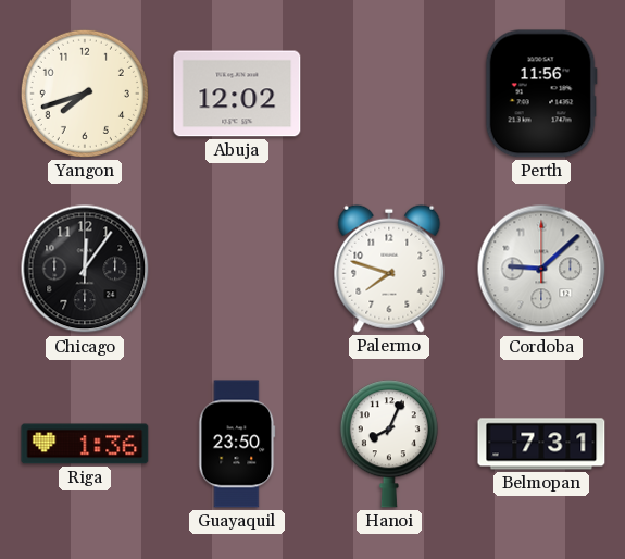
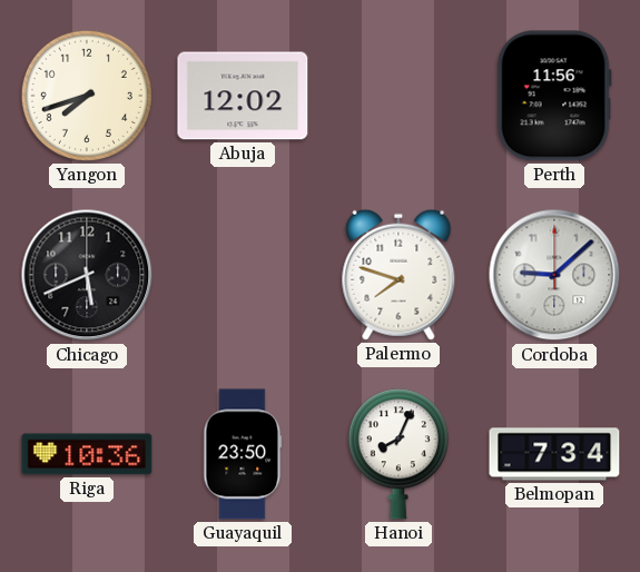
Chicago: 12:06 -> 5:41
Riga: 1:36 -> 10:36
Belmopan: 7:31 -> 7:34
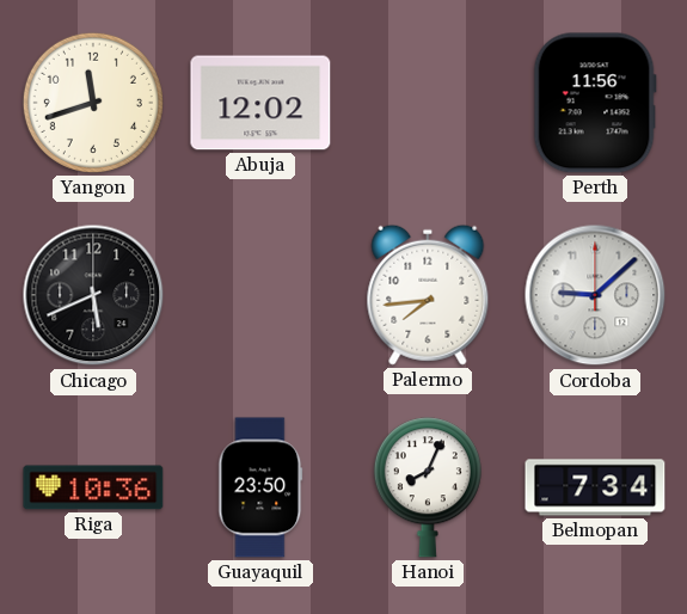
Yangon: 7:42 -> 11:42
Palermo: 7:48 -> 7:44
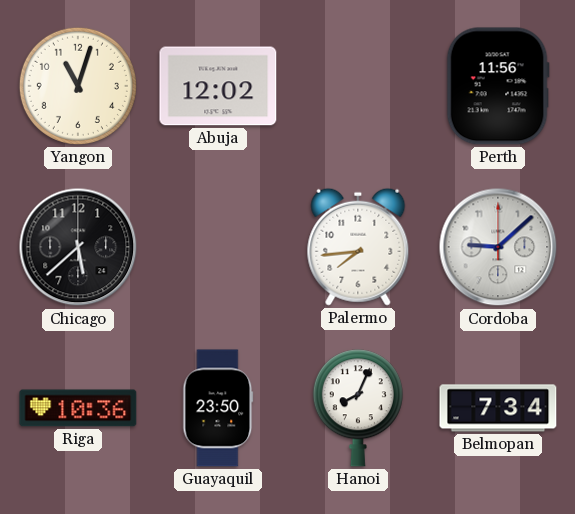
Yangon: 11:42 -> 11:03
Chicago: 5:41 -> 5:38
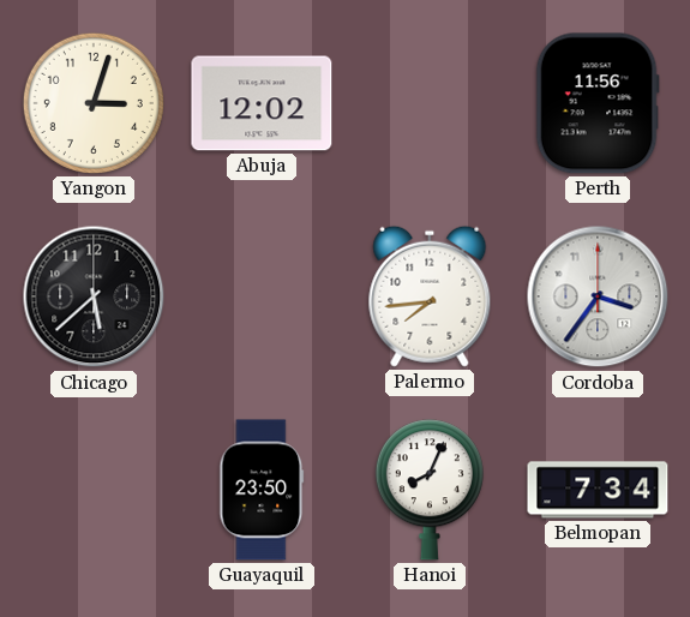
Yangon: 11:03 -> 3:03
Cordoba: 9:08 -> 3:36
Riga: 10:36 -> none
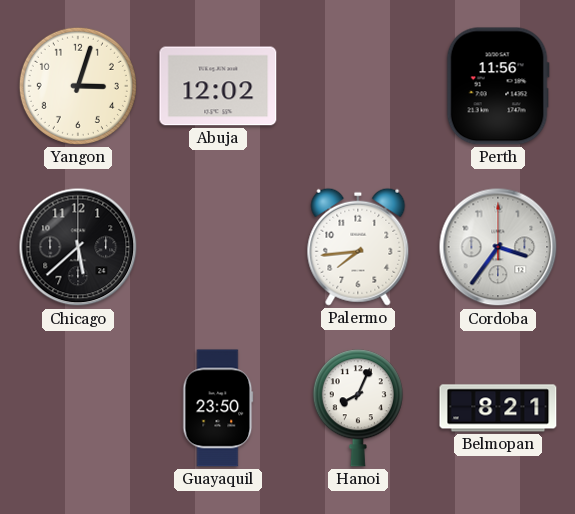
Belmopan: 7:34 -> 8:21
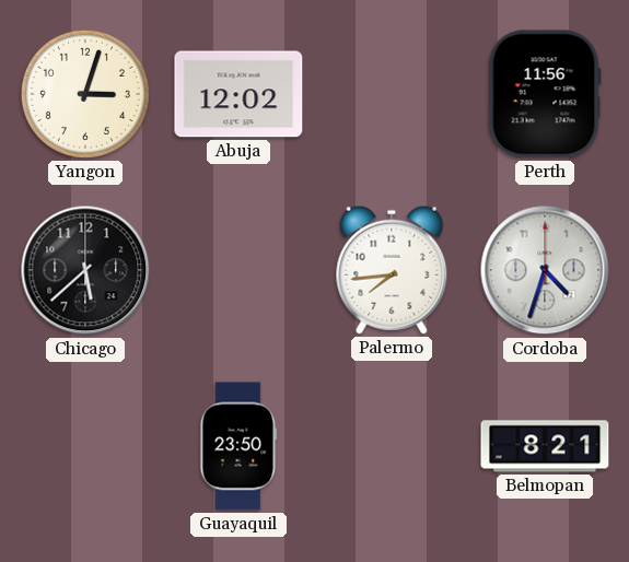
Cordoba: 3:36 -> 4:33
Hanoi: 8:04 -> none
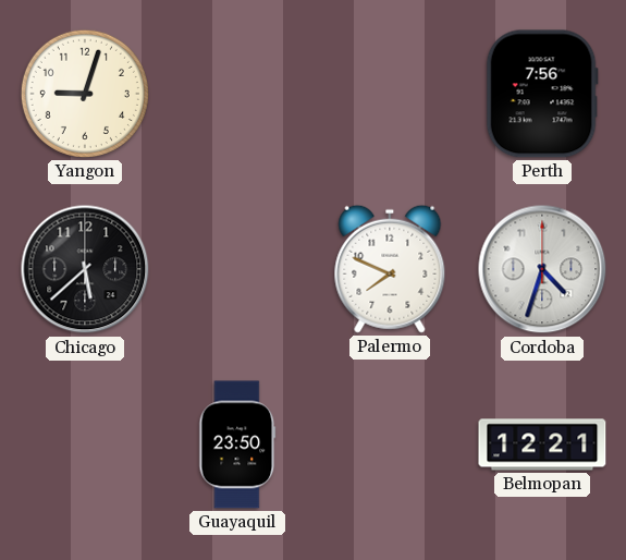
Yangon: 3:03 -> 9:03
Abuja: 12:02 -> none
Perth: 11:56 -> 7:56
Palermo: 7:44 -> 7:49
Belmopan: 8:21 -> 12:21
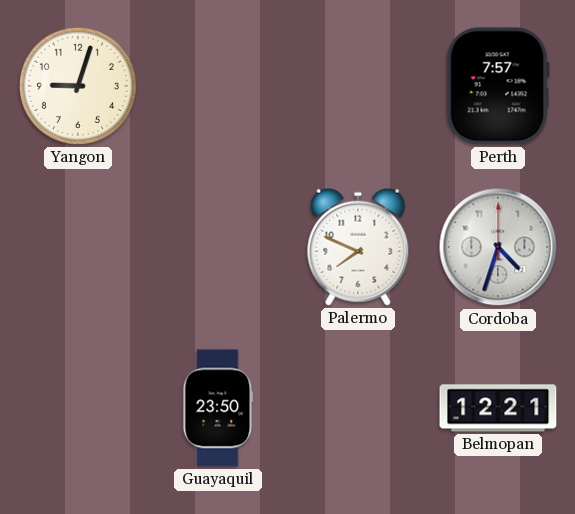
Perth: 7:56 -> 7:57
Chicago: 5:38 -> none
